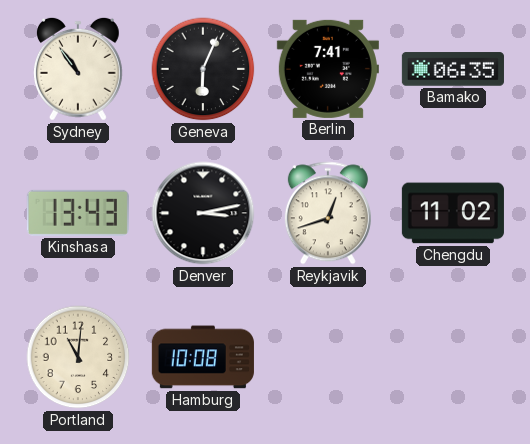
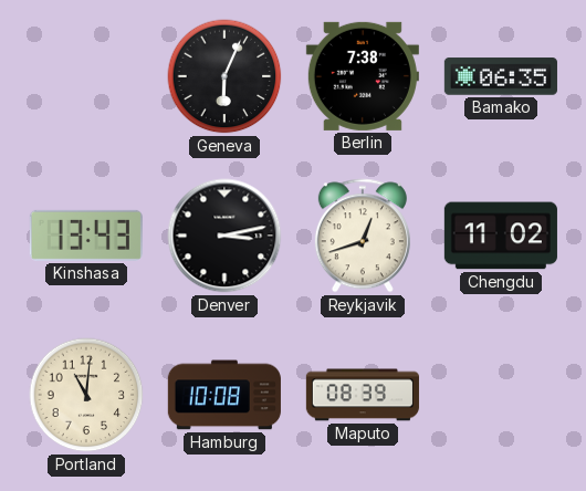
Sydney: 10:54 -> none
Berlin: 7:41 -> 7:38
Maputo: none -> 08:39
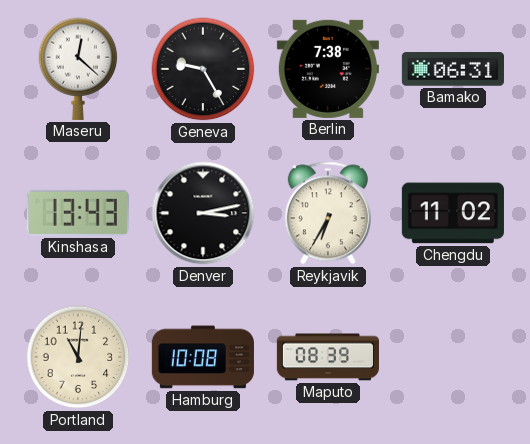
Maseru: none -> 12:22
Geneva: 6:04 -> 9:25
Bamako: 06:35 -> 06:31
Reykjavik: 12:42 -> 6:35
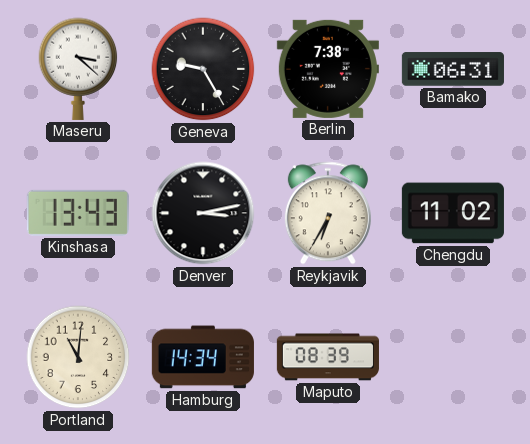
Maseru: 12:22 -> 3:22
Hamburg: 10:08 -> 14:34
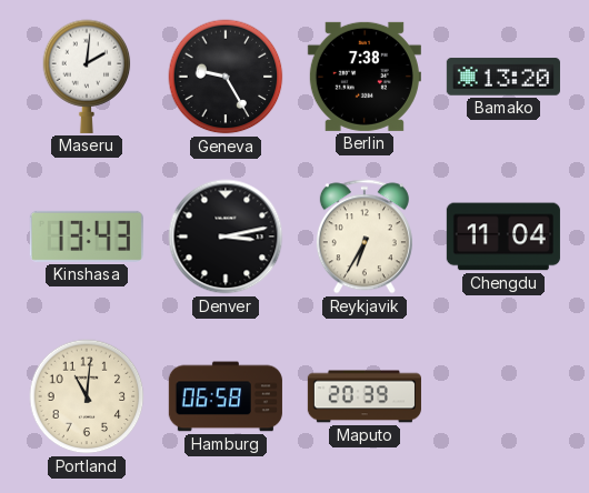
Maseru: 3:22 -> 2:01
Bamako: 06:31 -> 13:20
Chengdu: 11:02 -> 11:04
Hamburg: 14:34 -> 06:58
Maputo: 08:39 -> 20:39
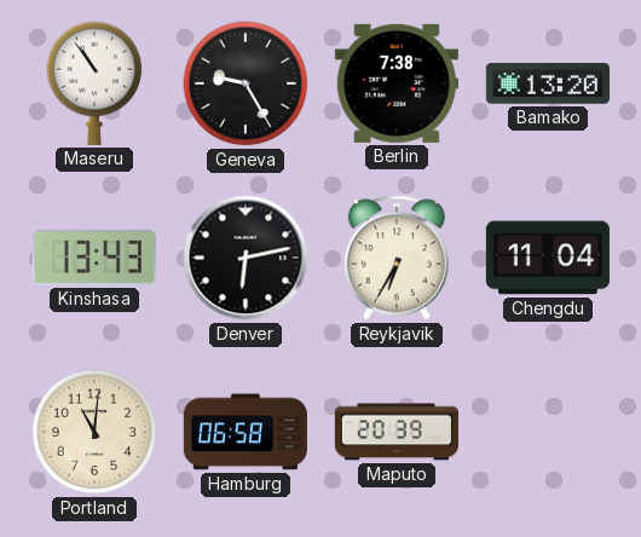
Maseru: 2:01 -> 10:54
Denver: 3:13 -> 6:13
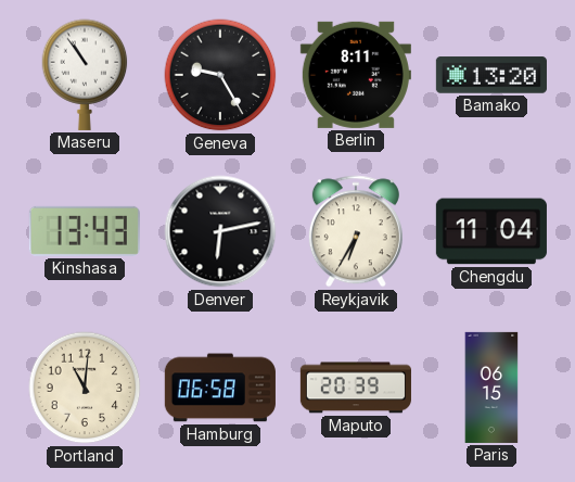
Berlin: 7:38 -> 8:11
Paris: none -> 06:15
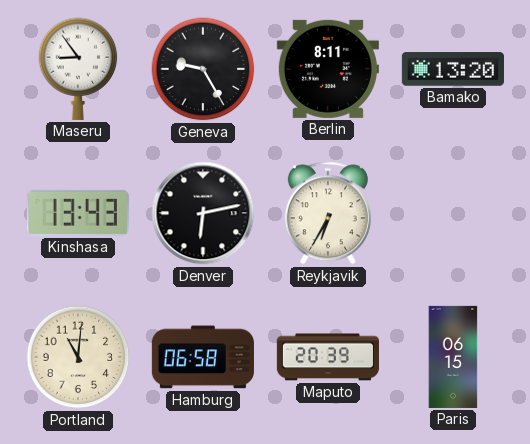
Maseru: 10:54 -> 8:54
Chengdu: 11:04 -> none
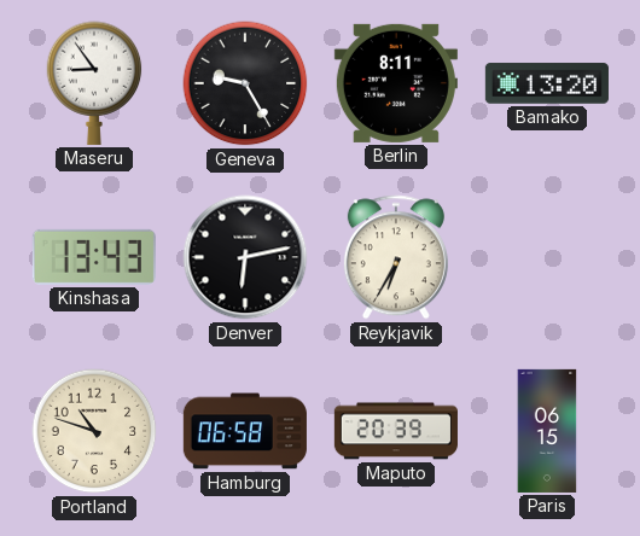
Portland: 11:01 -> 10:48
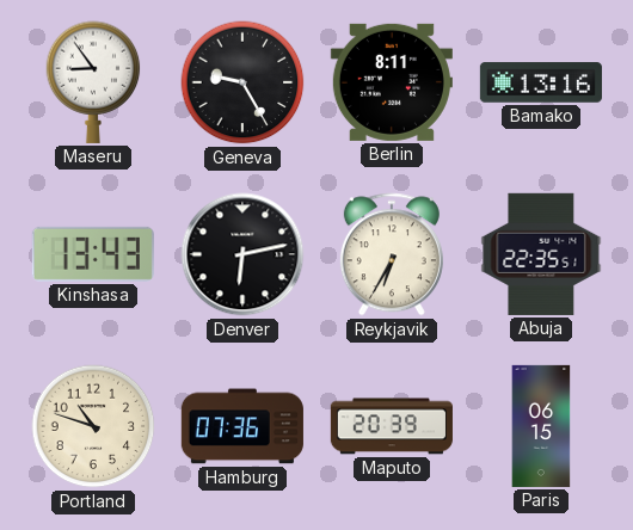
Bamako: 13:20 -> 13:16
Abuja: none -> 22:35
Hamburg: 06:58 -> 07:36
